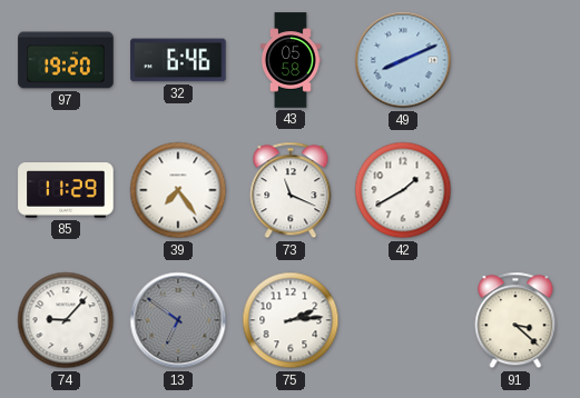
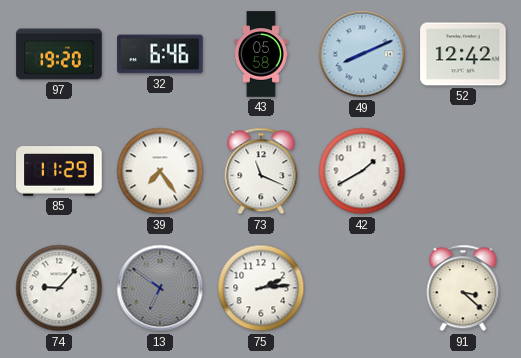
52: none -> 12:42
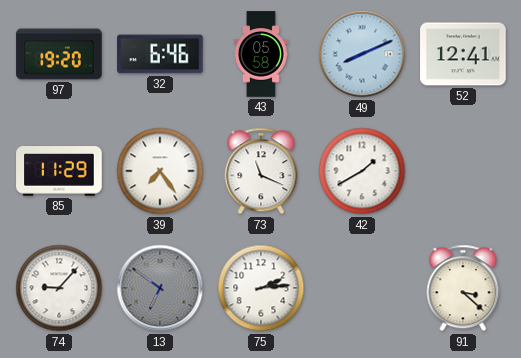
52: 12:42 -> 12:41
